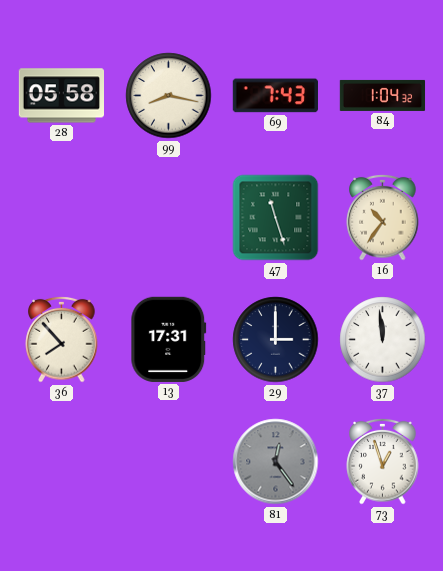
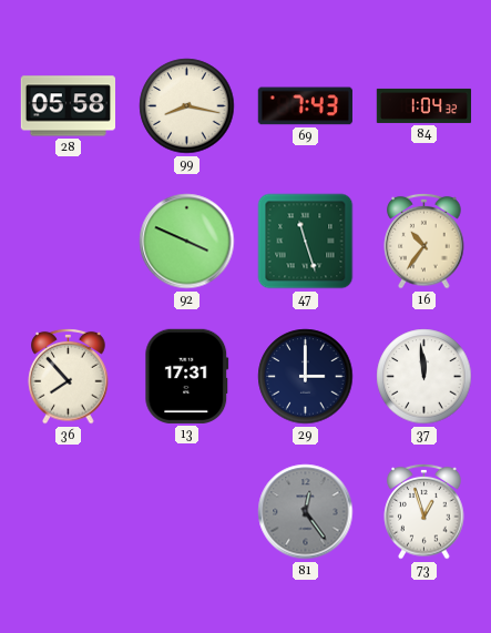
92: none -> 3:49
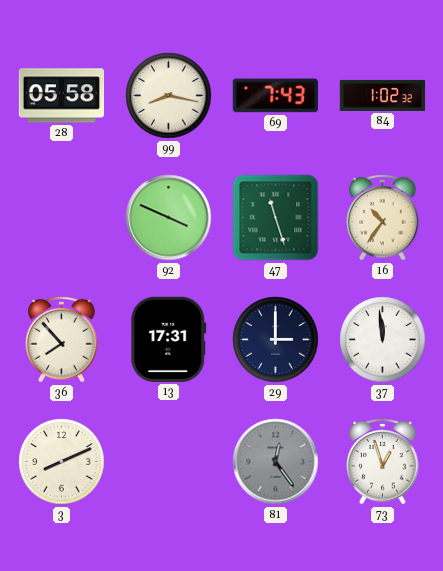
84: 1:04 -> 1:02
3: none -> 8:11
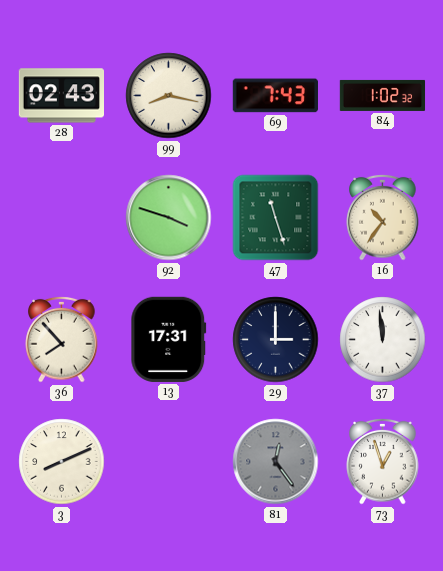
28: 05:58 -> 02:43
92: 3:49 -> 3:48
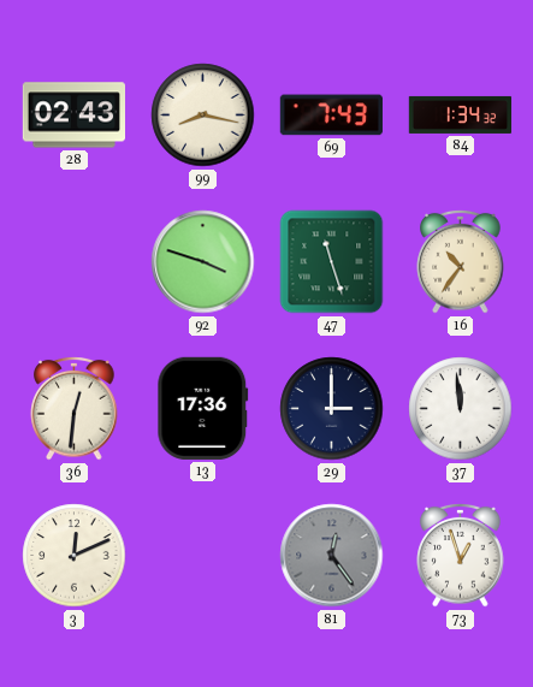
84: 1:02 -> 1:34
36: 7:53 -> 12:31
13: 17:31 -> 17:36
3: 8:11 -> 12:11
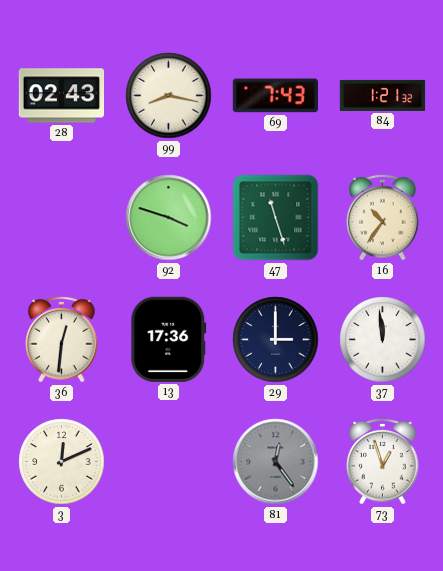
84: 1:34 -> 1:21
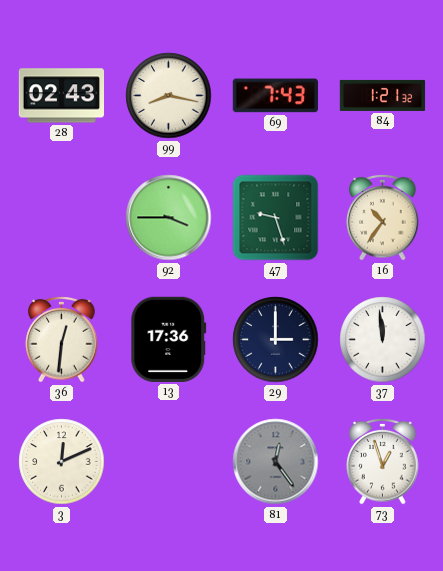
92: 3:48 -> 3:45
47: 11:27 -> 9:27
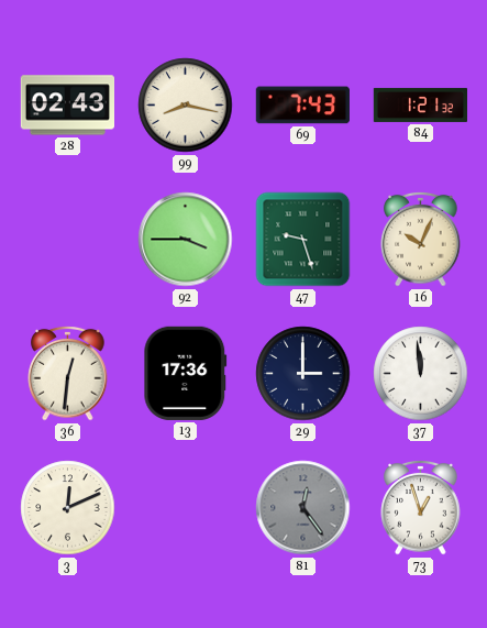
16: 10:36 -> 10:04
